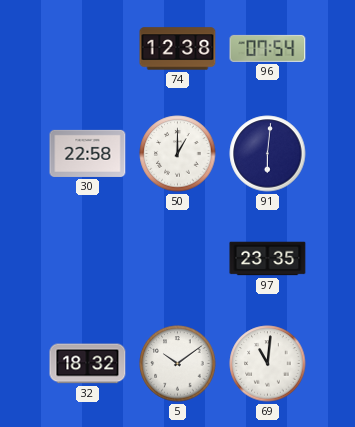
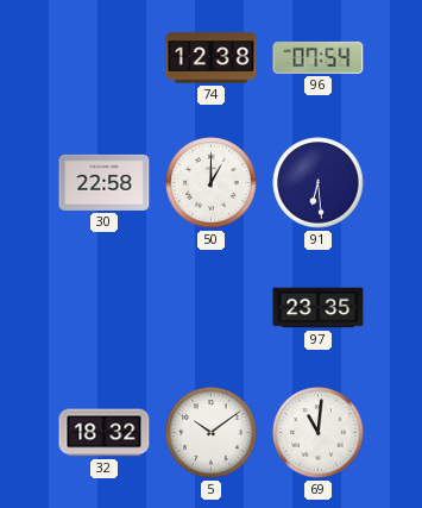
91: 6:01 -> 6:29
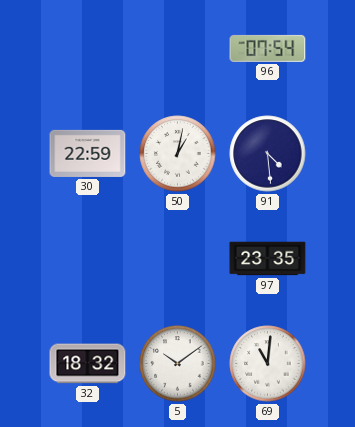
74: 12:38 -> none
30: 22:58 -> 22:59
50: 1:00 -> 1:02
91: 6:29 -> 4:29
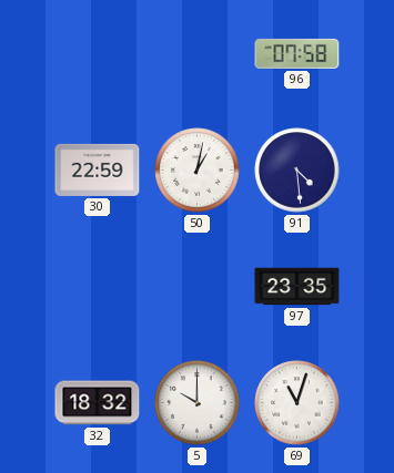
96: 07:54 -> 07:58
5: 10:09 -> 10:00
69: 11:01 -> 11:03
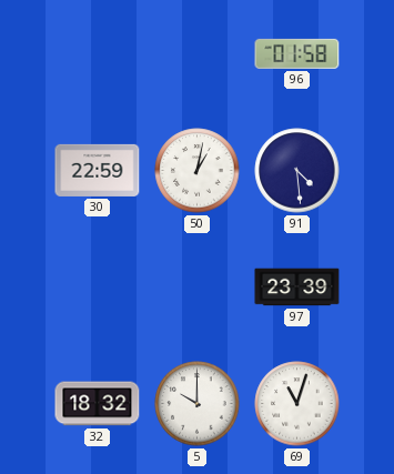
96: 07:58 -> 01:58
97: 23:35 -> 23:39
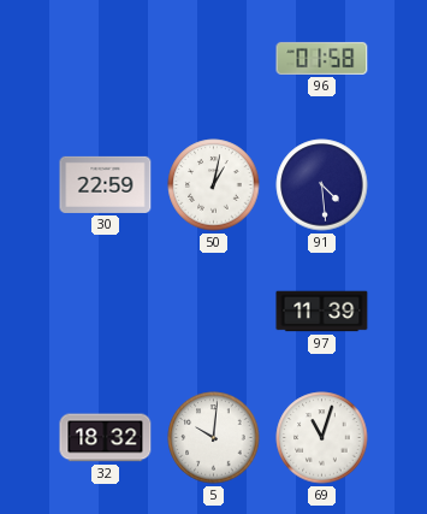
97: 23:39 -> 11:39
5: 10:00 -> 10:01
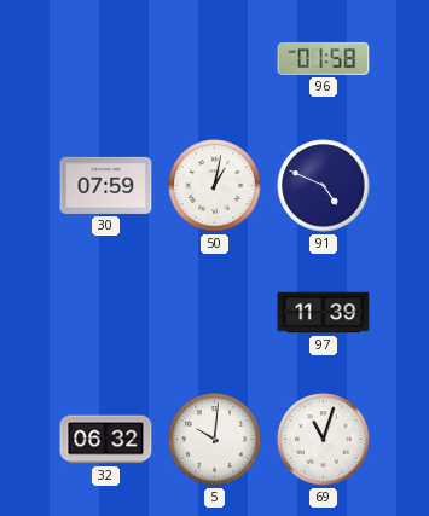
30: 22:59 -> 07:59
91: 4:29 -> 4:49
32: 18:32 -> 06:32
